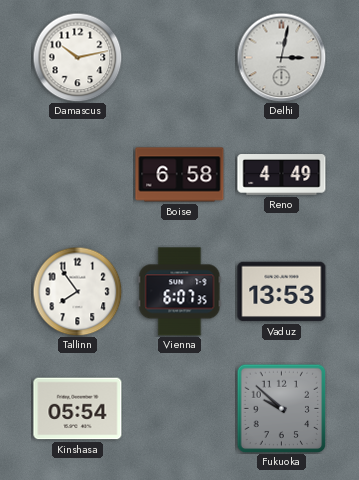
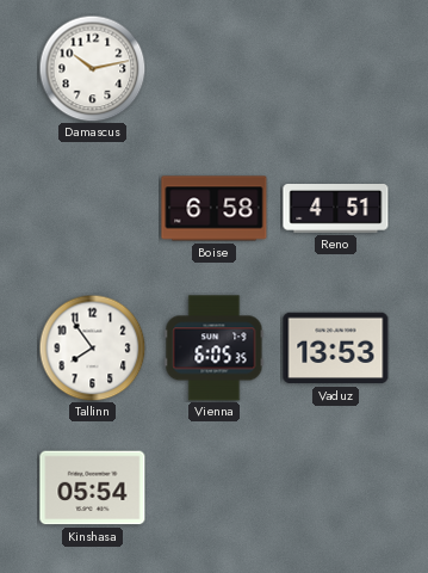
Delhi: 3:02 -> none
Reno: 4:49 -> 4:51
Vienna: 6:07 -> 6:05
Fukuoka: 9:52 -> none
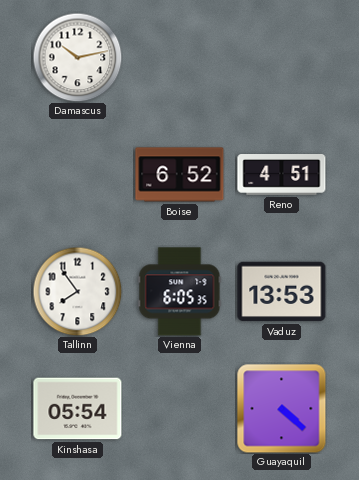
Boise: 6:58 -> 6:52
Guayaquil: none -> 4:22
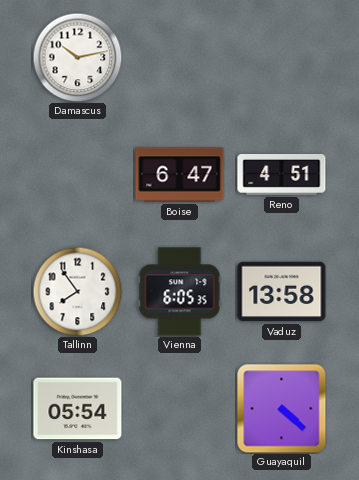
Boise: 6:52 -> 6:47
Vaduz: 13:53 -> 13:58
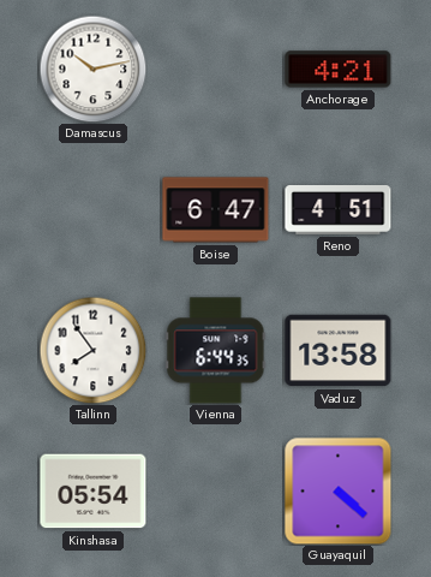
Anchorage: none -> 4:21
Vienna: 6:05 -> 6:44
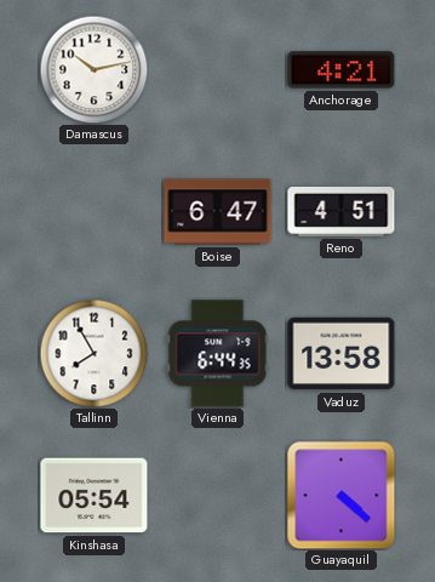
Tallinn: 7:54 -> 7:55
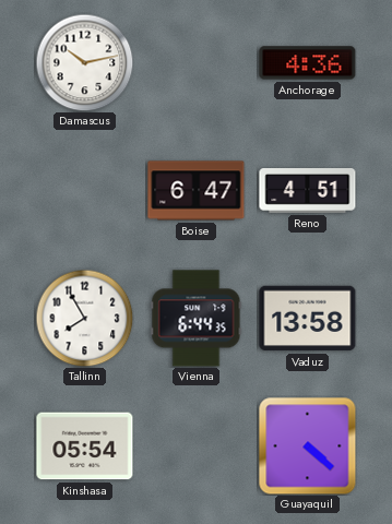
Anchorage: 4:21 -> 4:36
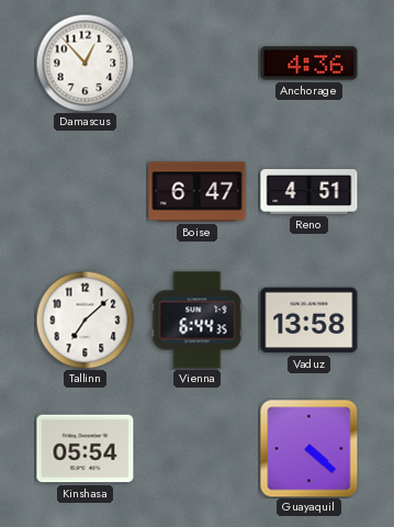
Damascus: 10:13 -> 12:53
Tallinn: 7:55 -> 7:08
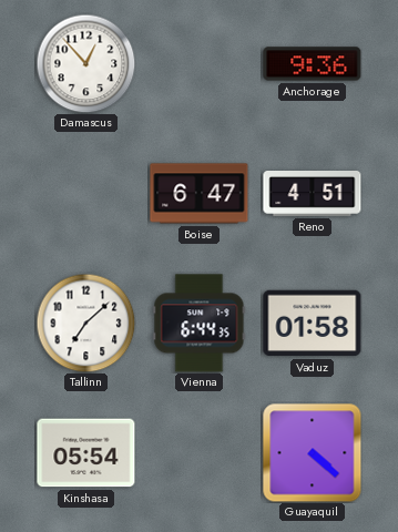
Anchorage: 4:36 -> 9:36
Vaduz: 13:58 -> 01:58
